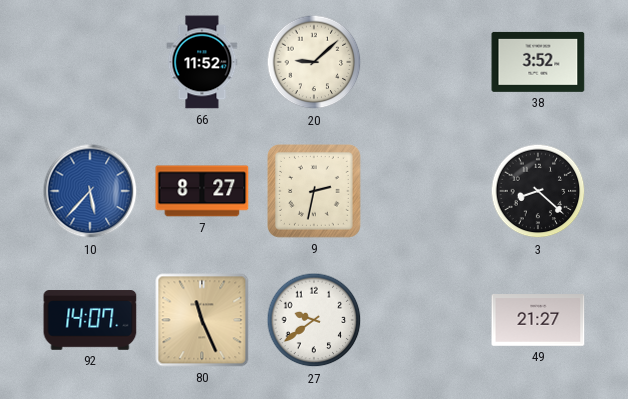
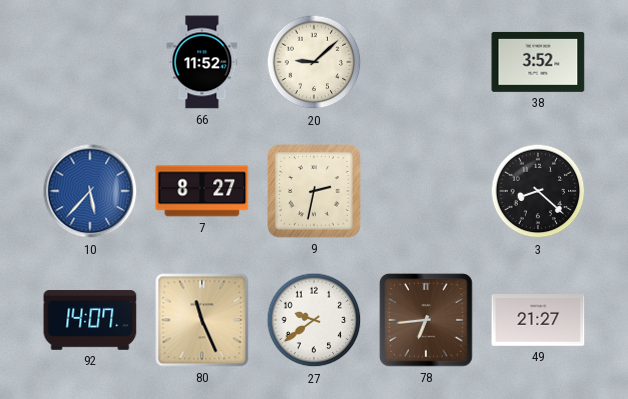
78: none -> 6:44
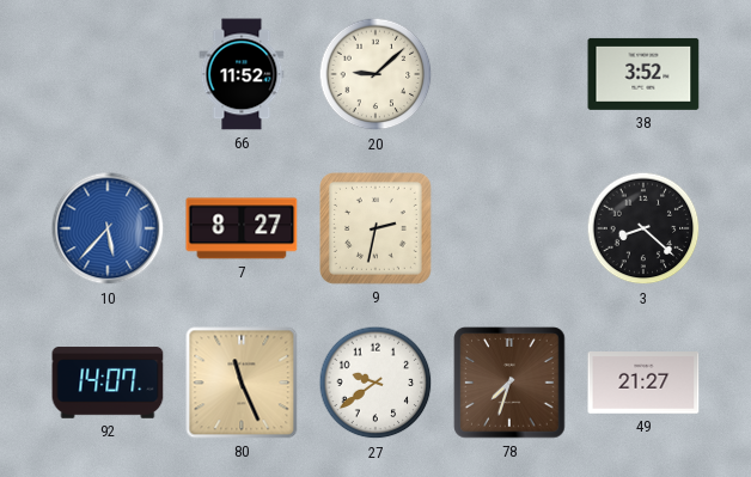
78: 6:44 -> 7:33
